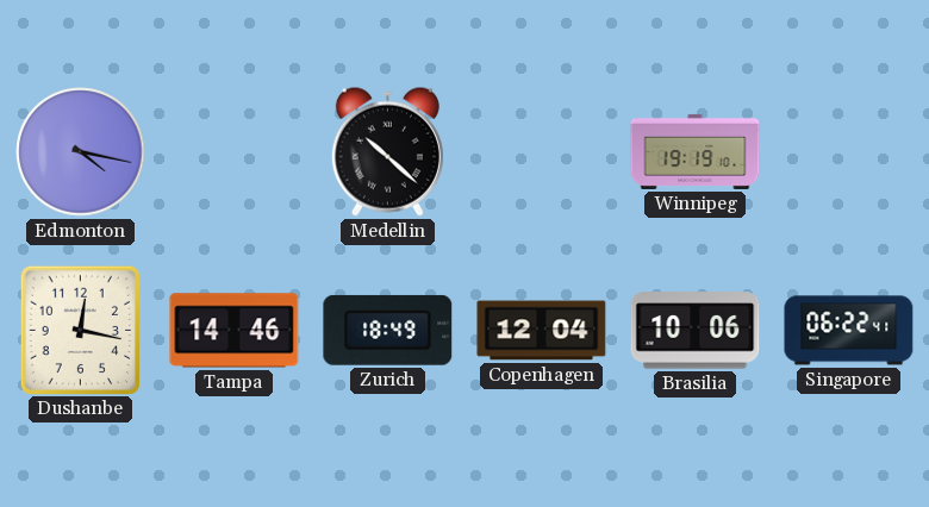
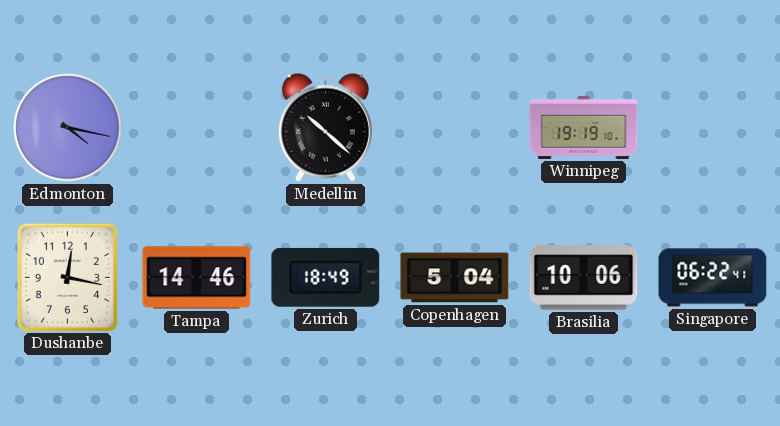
Copenhagen: 12:04 -> 5:04
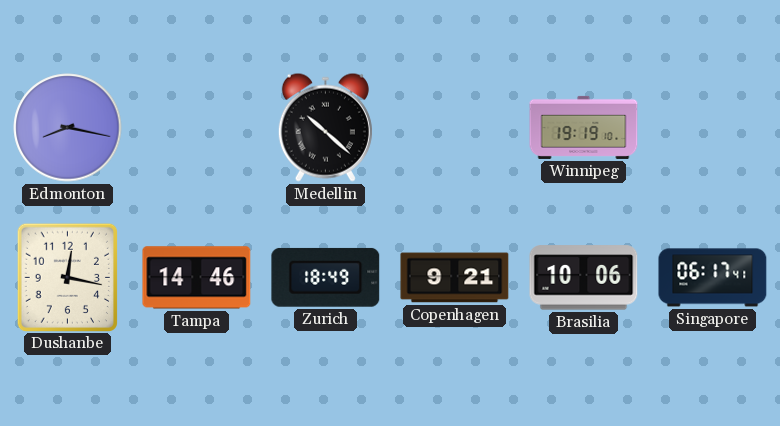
Edmonton: 4:17 -> 8:17
Copenhagen: 5:04 -> 9:21
Singapore: 06:22 -> 06:17
